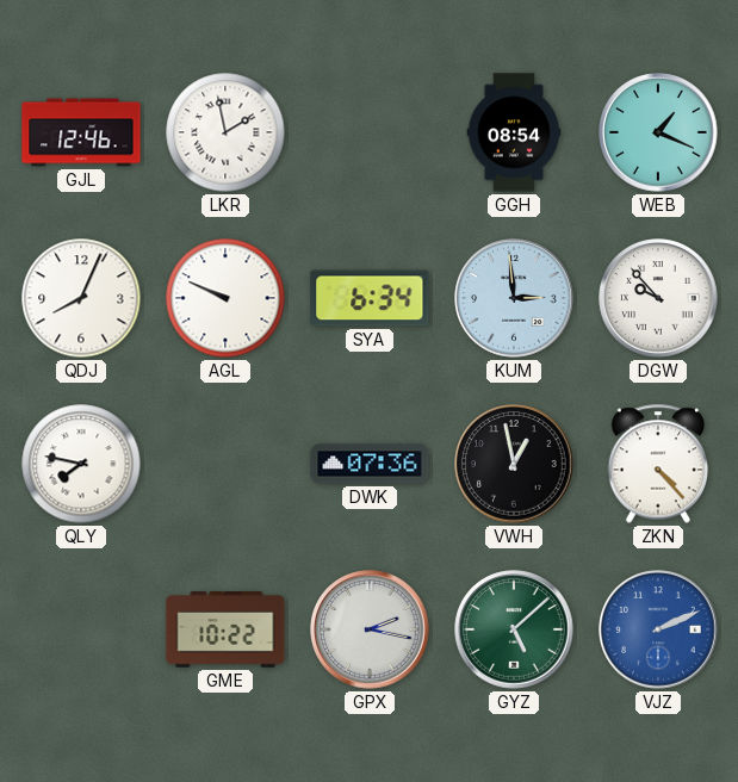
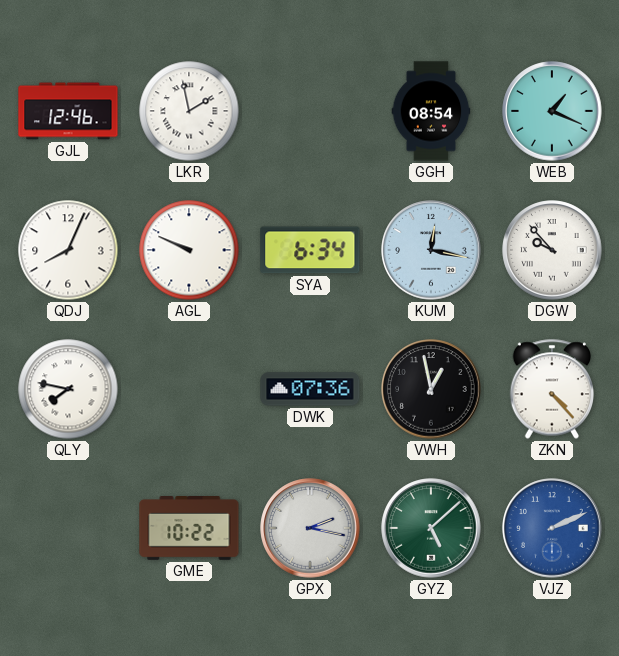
KUM: 2:59 -> 12:17
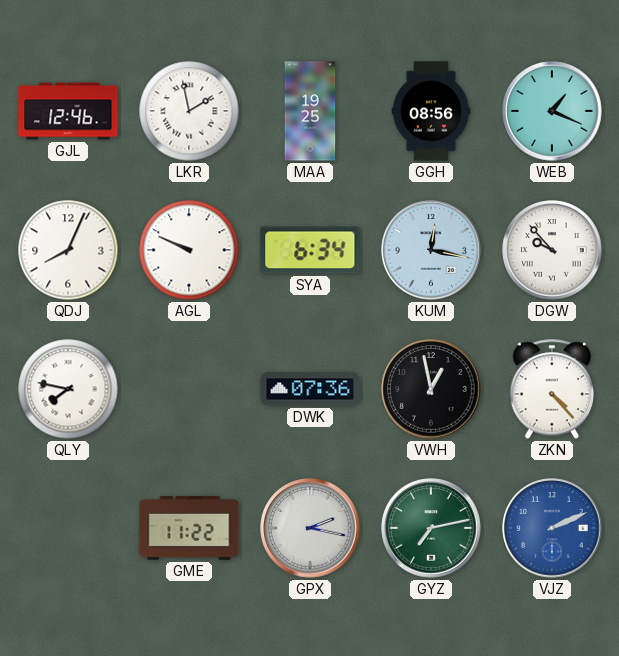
MAA: none -> 19:25
GGH: 08:54 -> 08:56
GME: 10:22 -> 11:22
GYZ: 5:08 -> 7:13
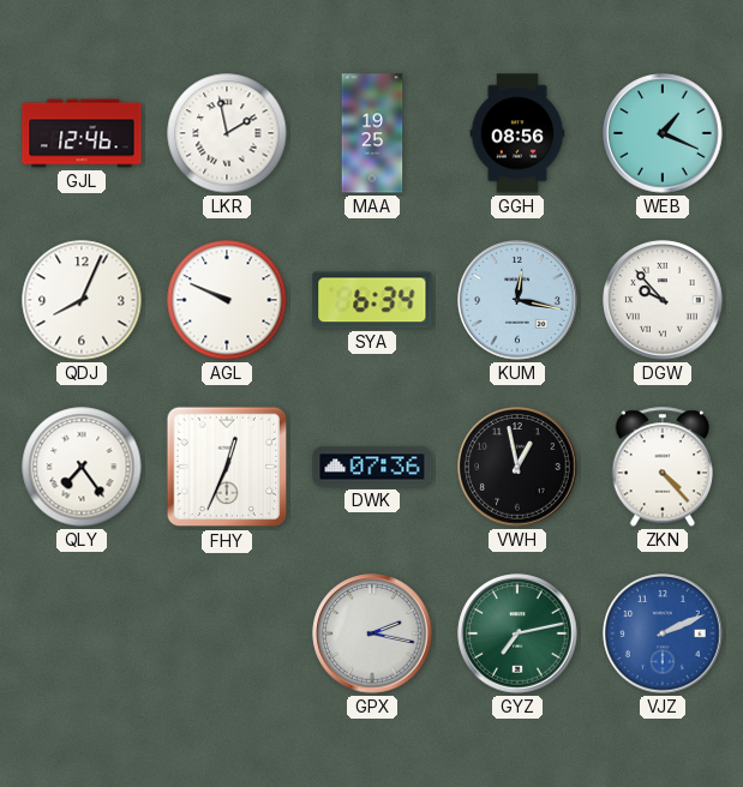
QLY: 7:47 -> 7:24
FHY: none -> 12:34
GME: 11:22 -> none
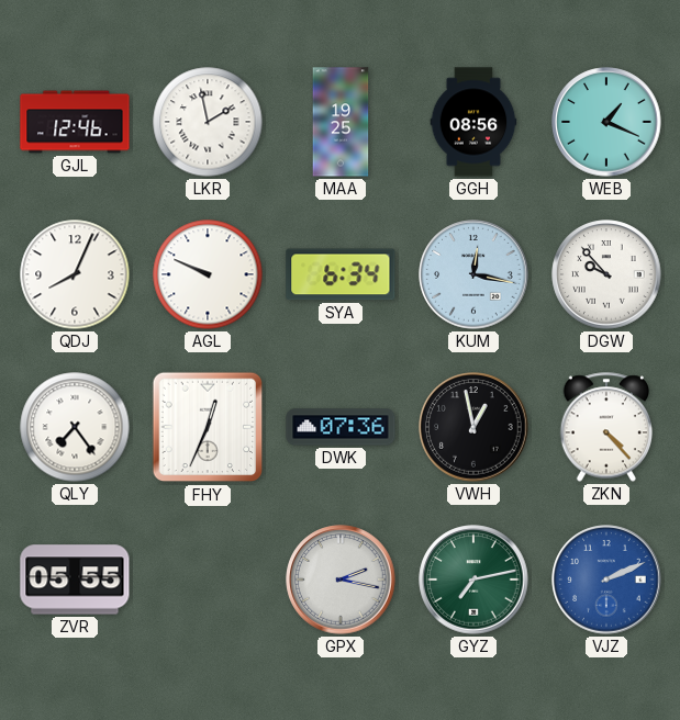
ZVR: none -> 05:55
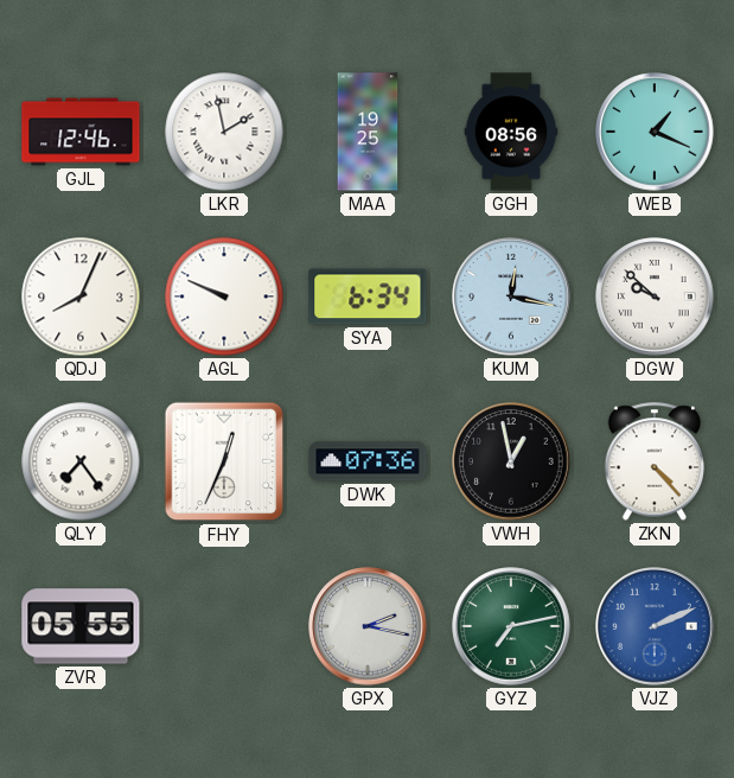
DGW: 9:53 -> 9:52
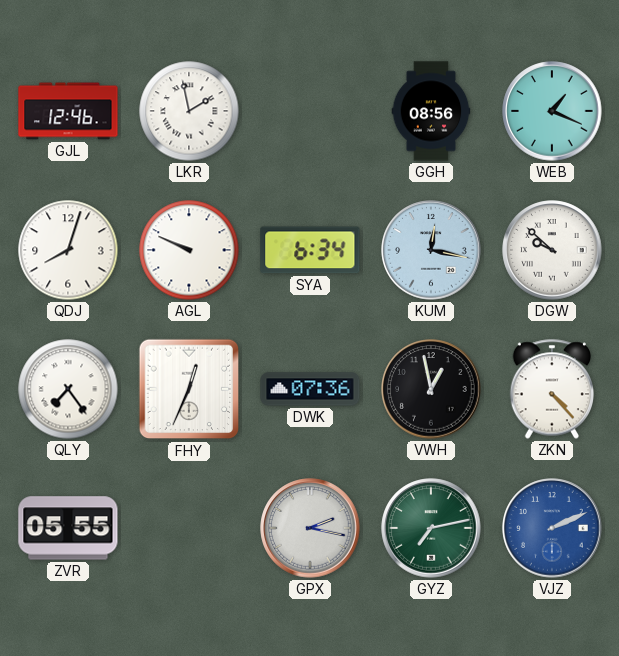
MAA: 19:25 -> none
QDJ: 8:04 -> 8:03
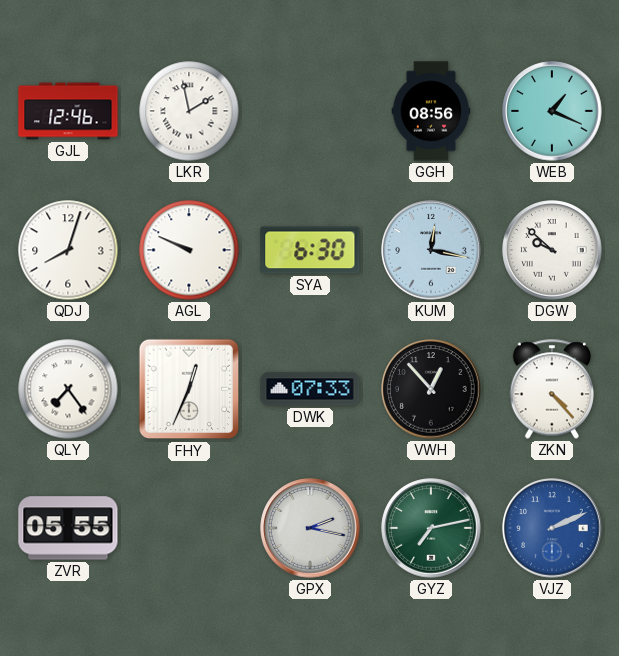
SYA: 6:34 -> 6:30
DWK: 07:36 -> 07:33
VWH: 12:58 -> 12:53
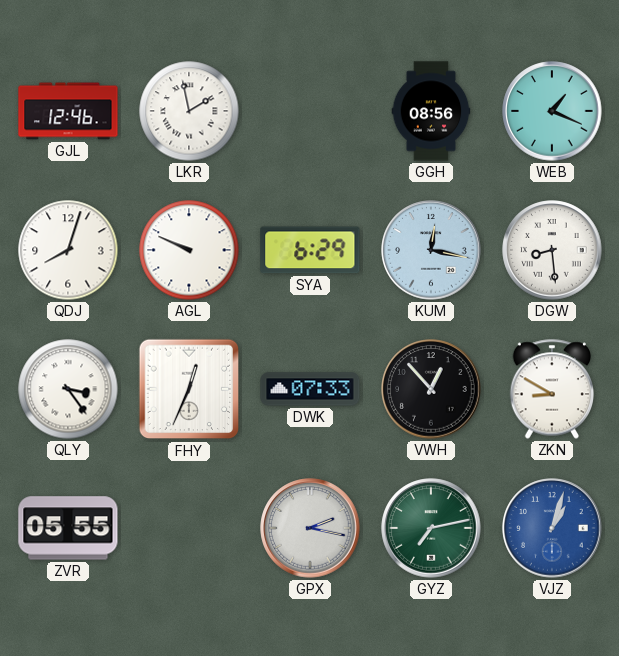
SYA: 6:30 -> 6:29
DGW: 9:52 -> 8:29
QLY: 7:24 -> 3:24
ZKN: 4:23 -> 8:50
VJZ: 2:11 -> 1:03
